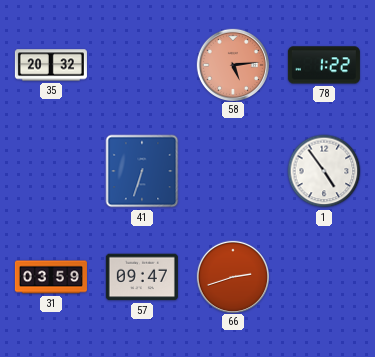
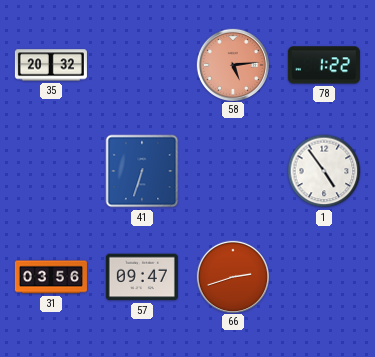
31: 03:59 -> 03:56
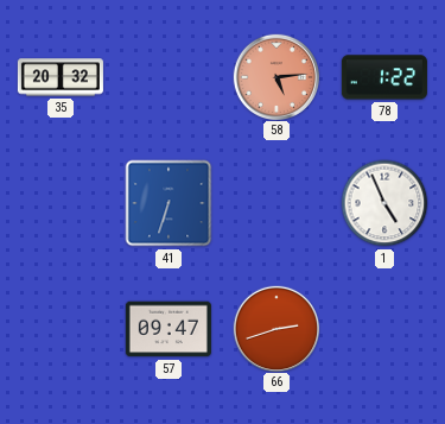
1: 4:54 -> 4:56
31: 03:56 -> none
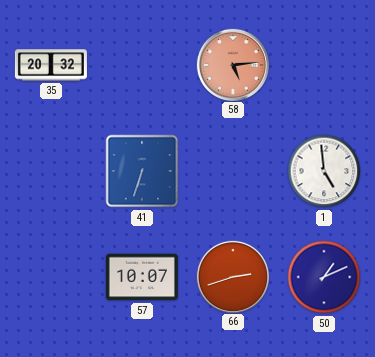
78: 1:22 -> none
1: 4:56 -> 4:59
57: 09:47 -> 10:07
50: none -> 1:11
